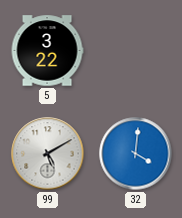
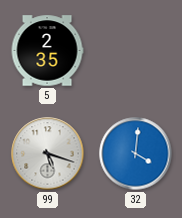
5: 3:22 -> 2:35
99: 5:10 -> 5:18
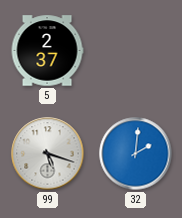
5: 2:35 -> 2:37
32: 4:01 -> 2:01
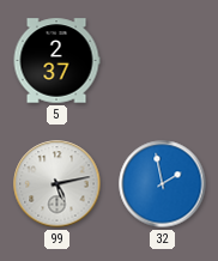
99: 5:18 -> 5:13
32: 2:01 -> 1:58
